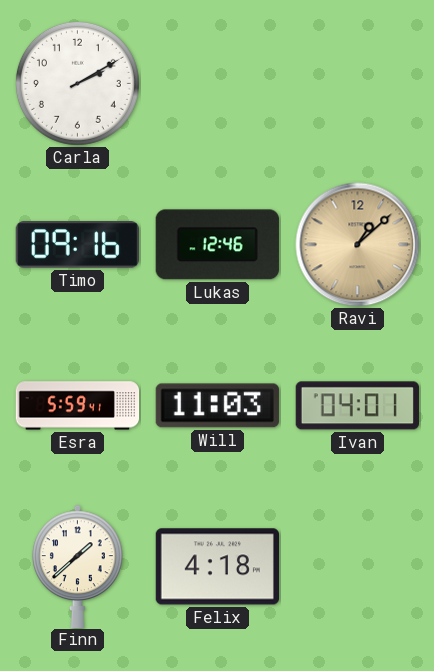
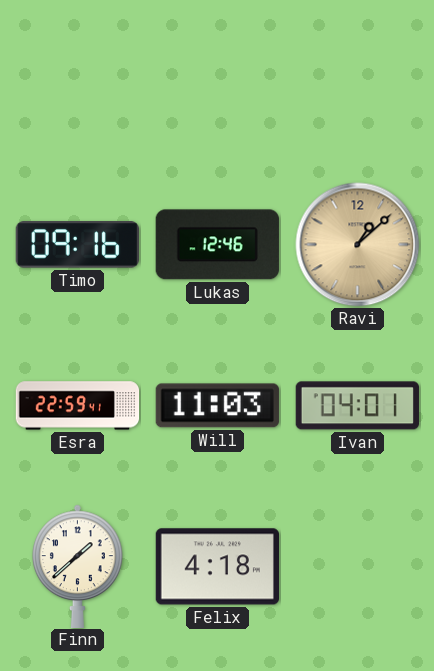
Carla: 2:10 -> none
Esra: 5:59 -> 22:59
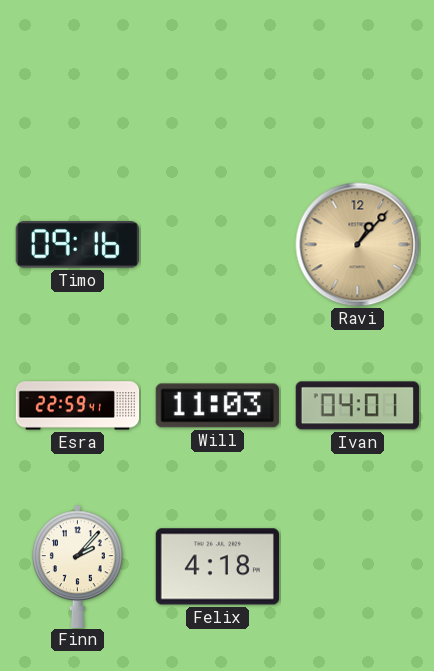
Lukas: 12:46 -> none
Ravi: 1:08 -> 1:07
Finn: 1:38 -> 2:07
